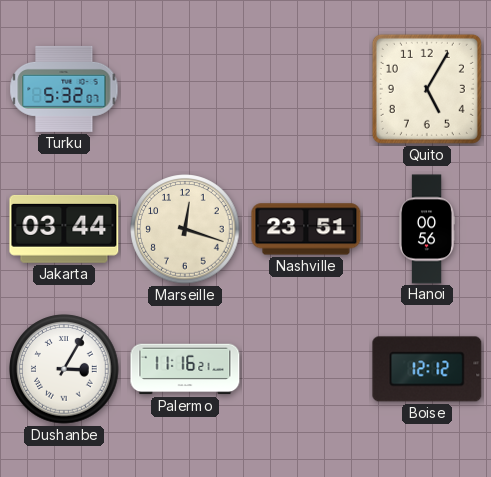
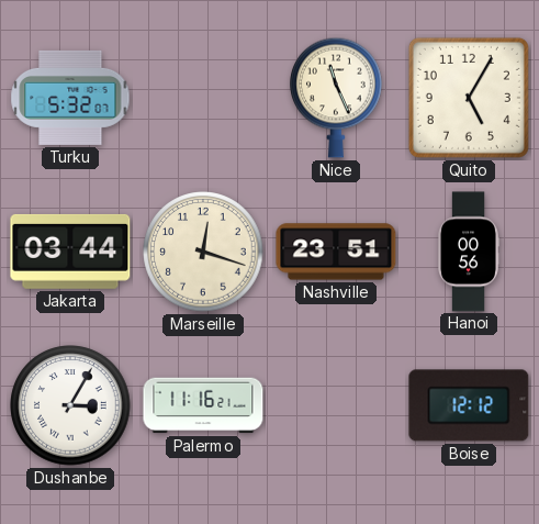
Nice: none -> 11:26
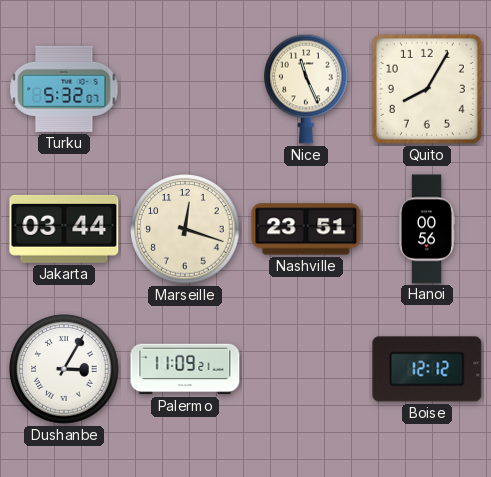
Quito: 5:05 -> 8:05
Palermo: 11:16 -> 11:09
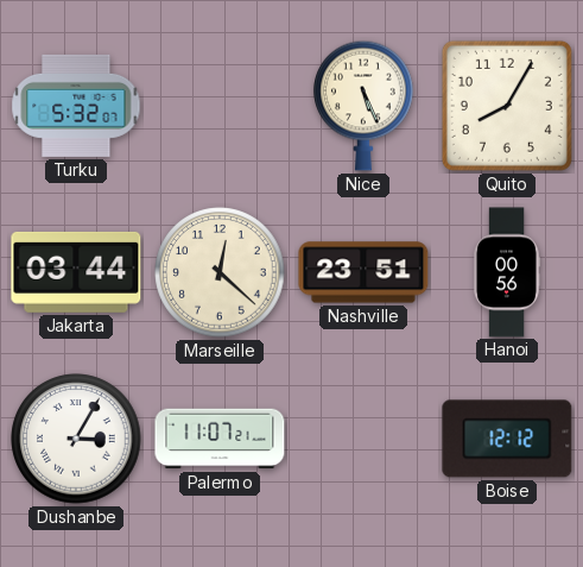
Nice: 11:26 -> 5:26
Marseille: 12:18 -> 12:22
Palermo: 11:09 -> 11:07
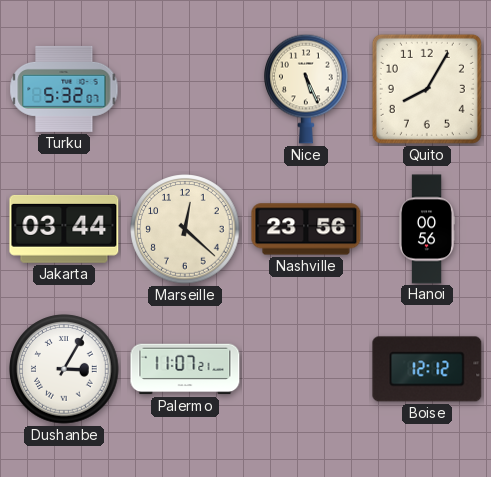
Nashville: 23:51 -> 23:56
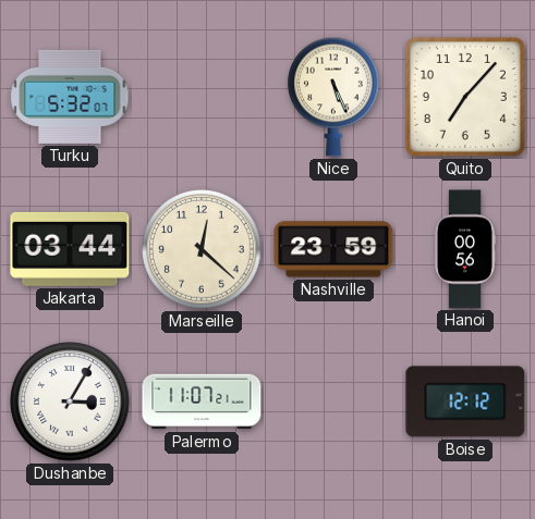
Quito: 8:05 -> 7:07
Nashville: 23:56 -> 23:59
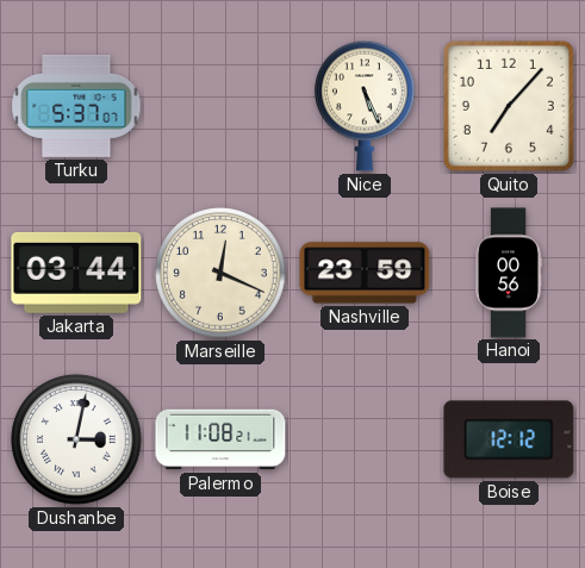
Turku: 5:32 -> 5:37
Marseille: 12:22 -> 12:19
Dushanbe: 3:05 -> 3:02
Palermo: 11:07 -> 11:08
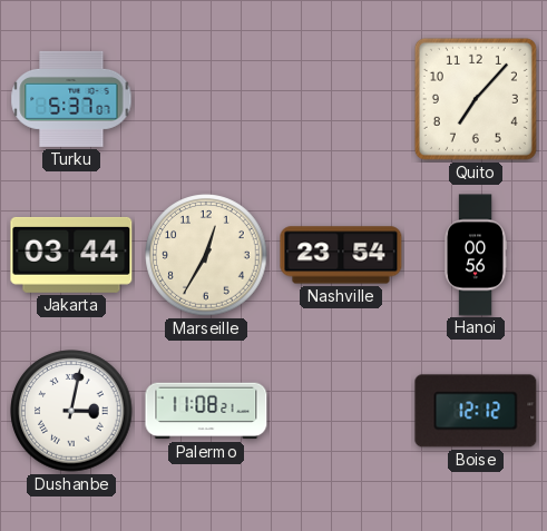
Nice: 5:26 -> none
Marseille: 12:19 -> 12:35
Nashville: 23:59 -> 23:54
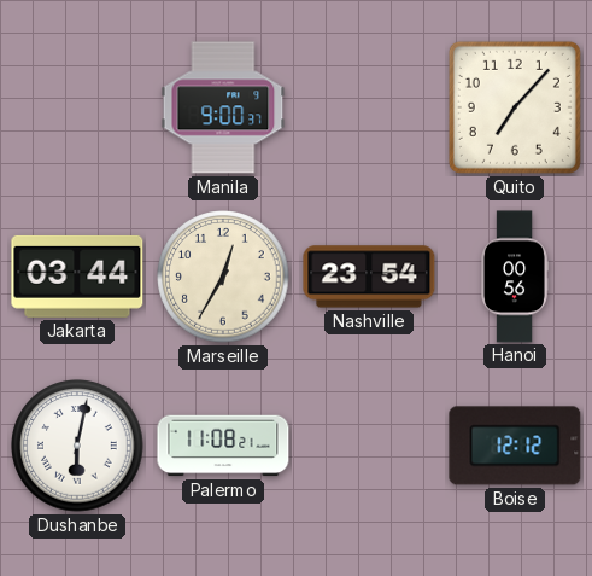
Turku: 5:37 -> none
Manila: none -> 9:00
Dushanbe: 3:02 -> 6:02
